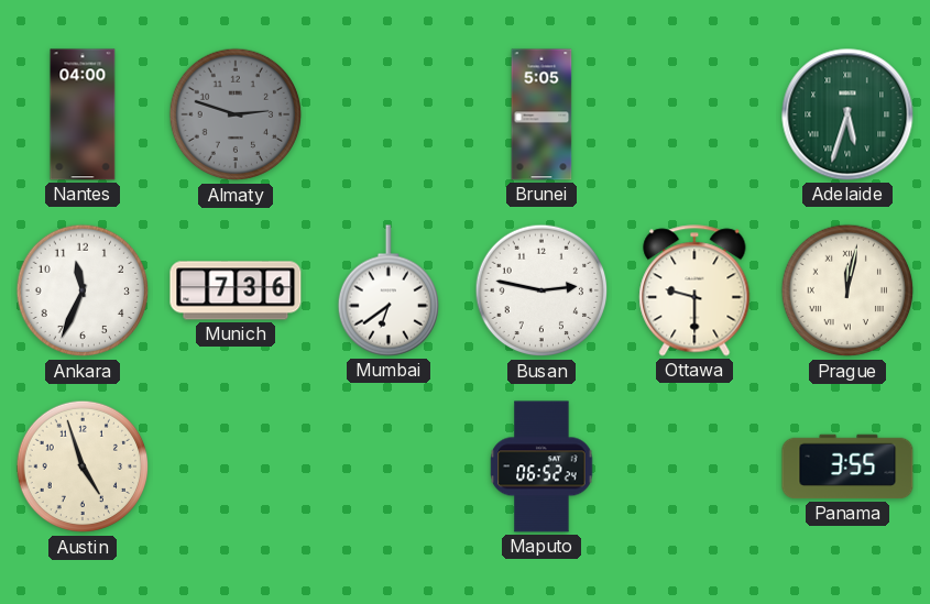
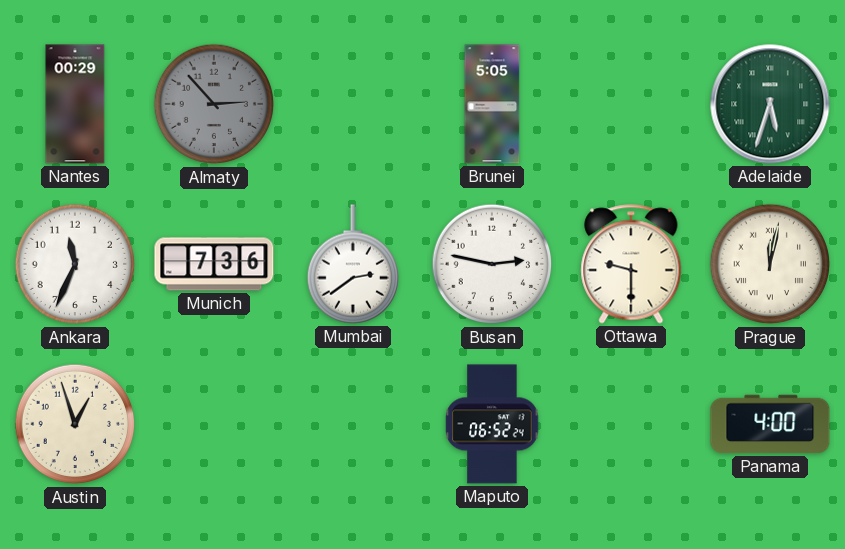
Nantes: 04:00 -> 00:29
Almaty: 2:48 -> 2:53
Mumbai: 6:39 -> 2:39
Austin: 4:57 -> 12:57
Panama: 3:55 -> 4:00
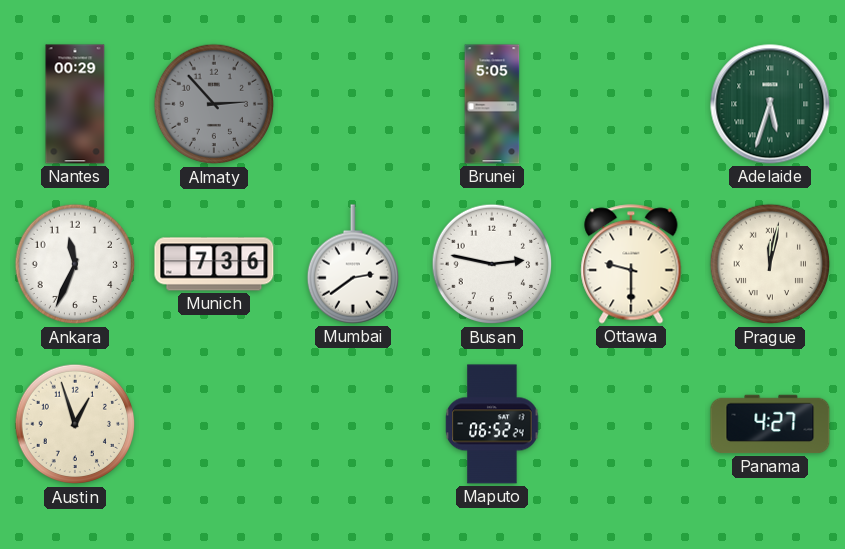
Panama: 4:00 -> 4:27
